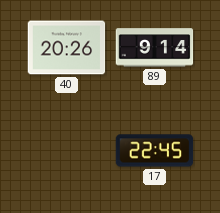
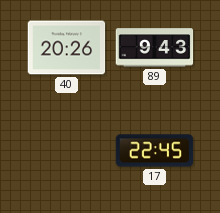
89: 9:14 -> 9:43
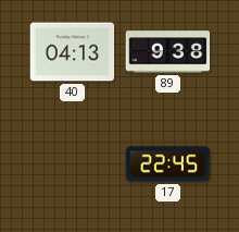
40: 20:26 -> 04:13
89: 9:43 -> 9:38
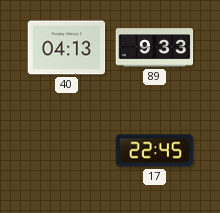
89: 9:38 -> 9:33
